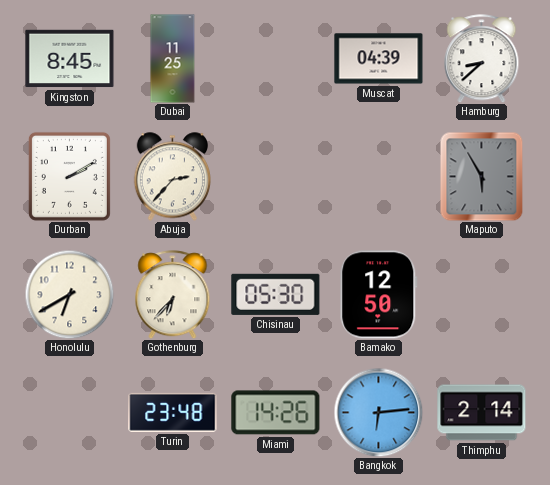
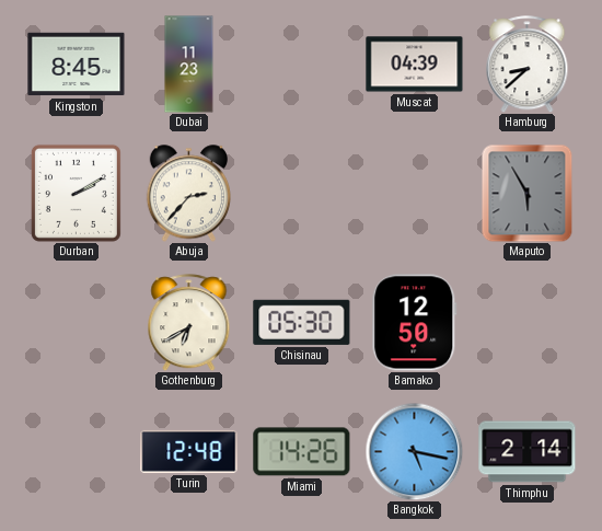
Dubai: 11:25 -> 11:23
Honolulu: 6:40 -> none
Gothenburg: 6:37 -> 6:40
Turin: 23:48 -> 12:48
Bangkok: 6:14 -> 5:17
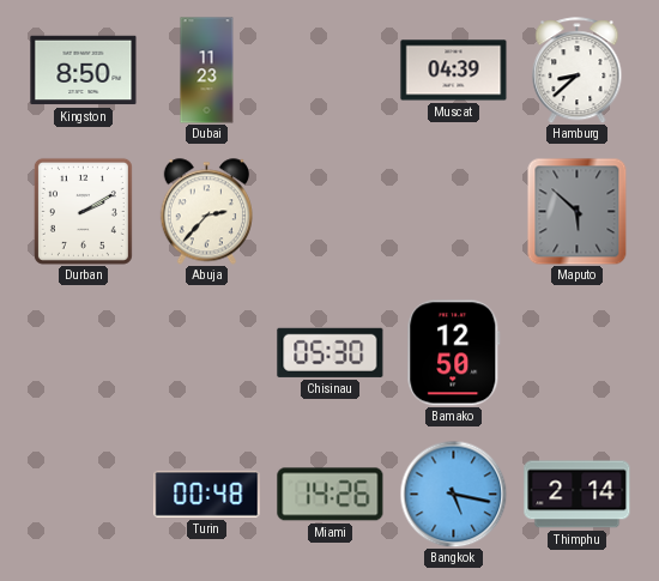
Kingston: 8:45 -> 8:50
Maputo: 5:55 -> 5:52
Gothenburg: 6:40 -> none
Turin: 12:48 -> 00:48
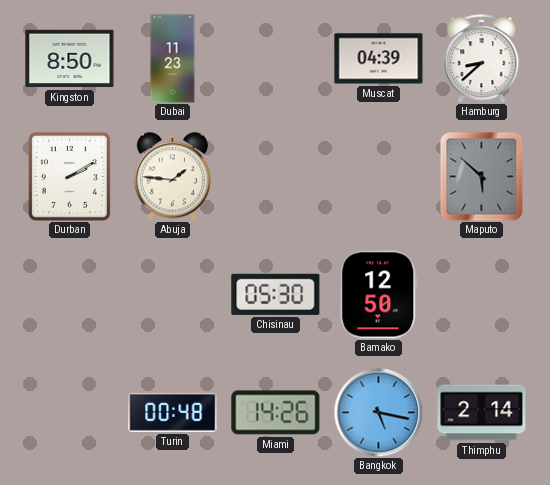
Abuja: 2:37 -> 1:46
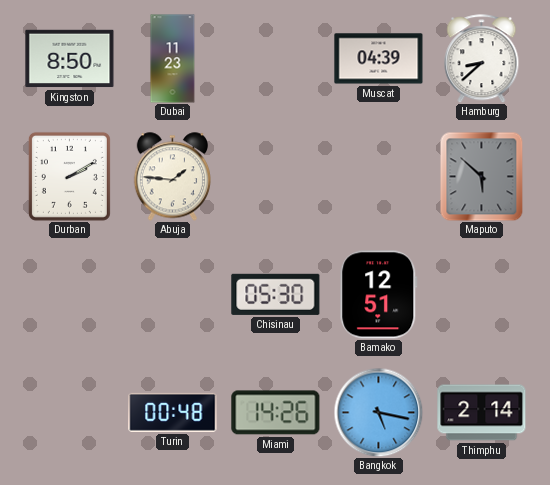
Bamako: 12:50 -> 12:51
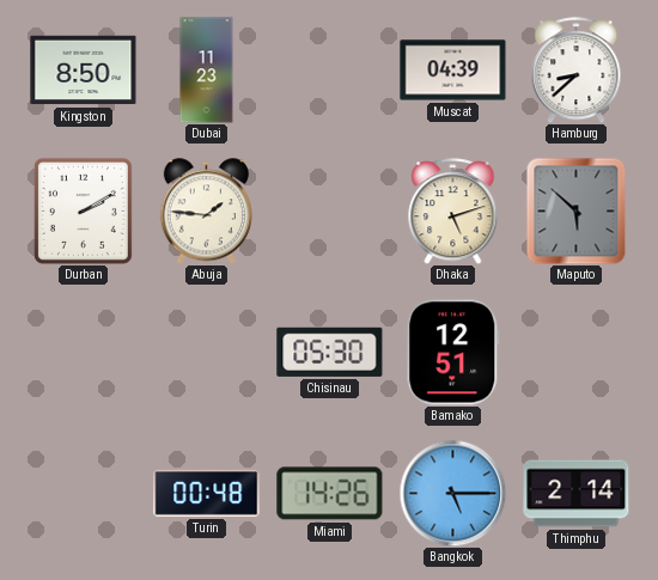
Dhaka: none -> 5:12
Bangkok: 5:17 -> 5:15
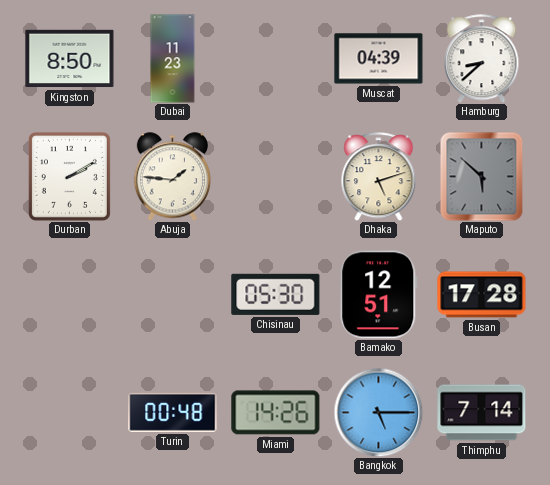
Busan: none -> 17:28
Thimphu: 2:14 -> 7:14
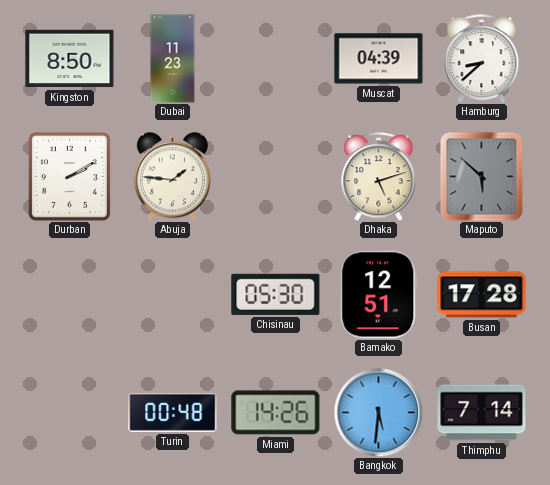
Bangkok: 5:15 -> 5:31
